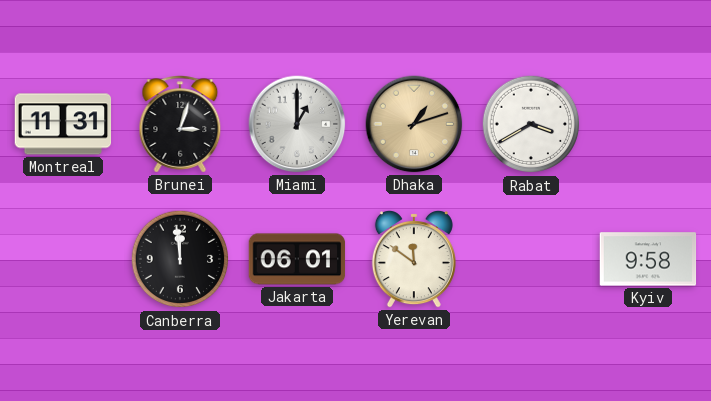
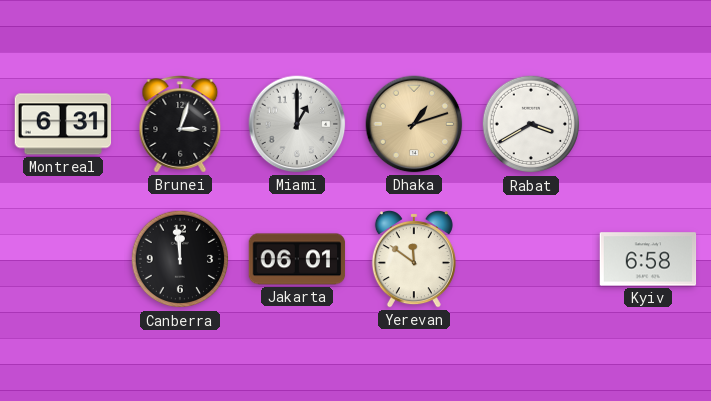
Montreal: 11:31 -> 6:31
Kyiv: 9:58 -> 6:58
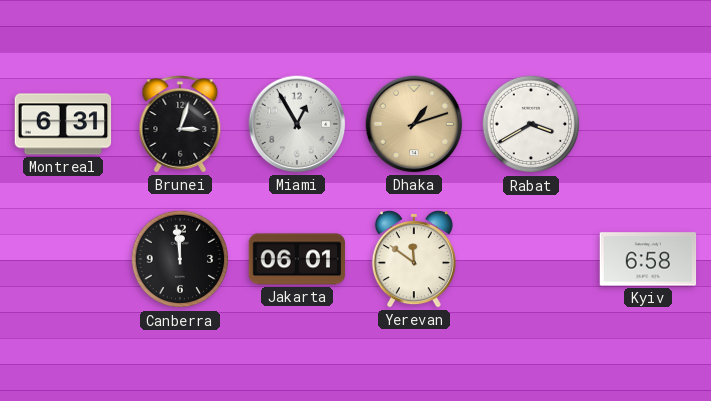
Miami: 1:00 -> 12:55
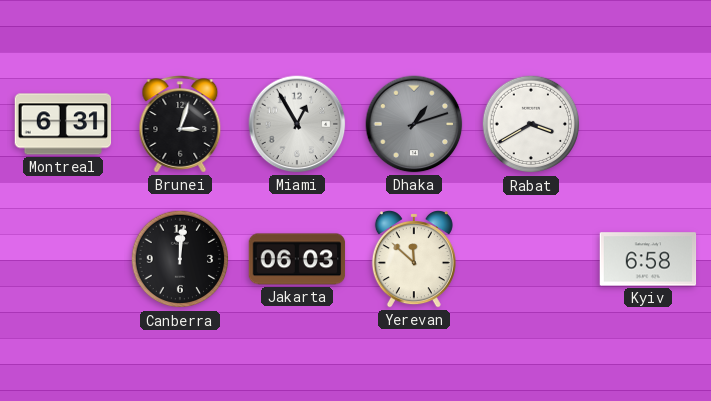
Dhaka dial: champagne -> grey
Canberra: 11:59 -> 12:01
Jakarta: 06:01 -> 06:03
Yerevan: 11:51 -> 11:52
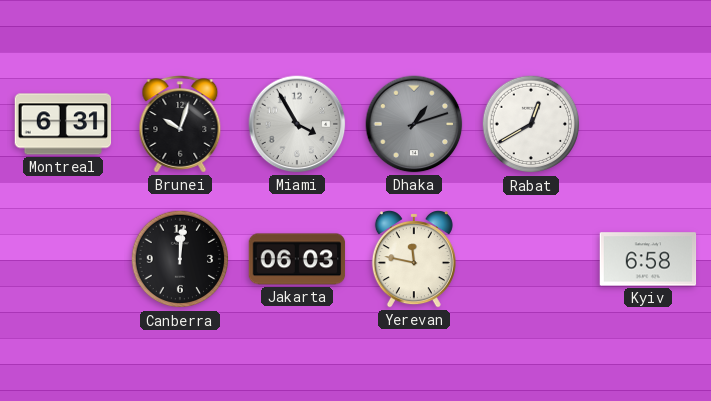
Brunei: 3:03 -> 10:03
Miami: 12:55 -> 3:55
Rabat: 3:40 -> 12:40
Yerevan: 11:52 -> 11:47
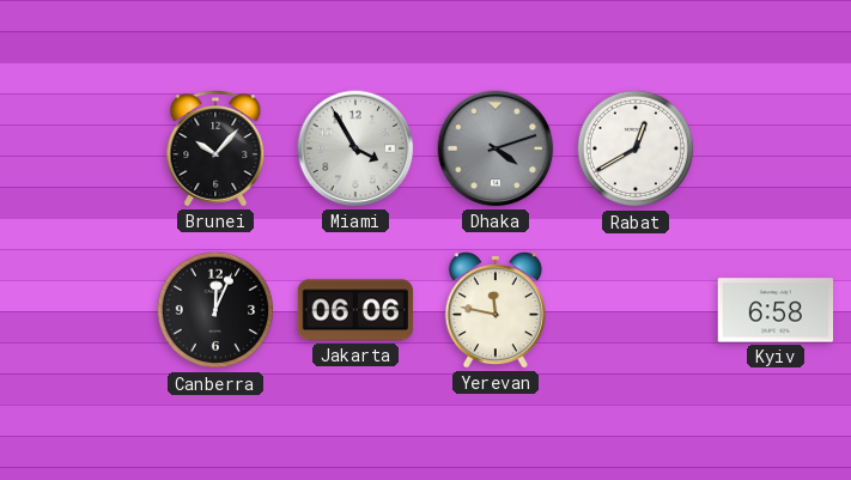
Montreal: 6:31 -> none
Brunei: 10:03 -> 10:07
Dhaka: 1:12 -> 4:12
Canberra: 12:01 -> 12:04
Jakarta: 06:03 -> 06:06
